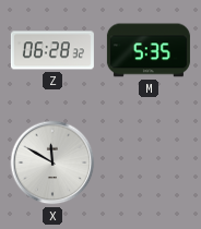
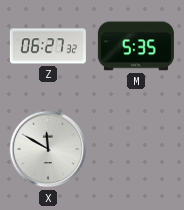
Z: 06:28 -> 06:27
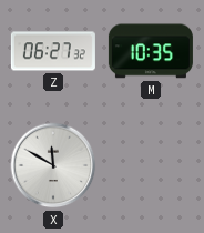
M: 5:35 -> 10:35
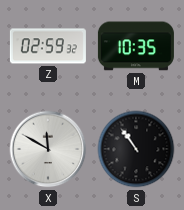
Z: 06:27 -> 02:59
S: none -> 10:54
